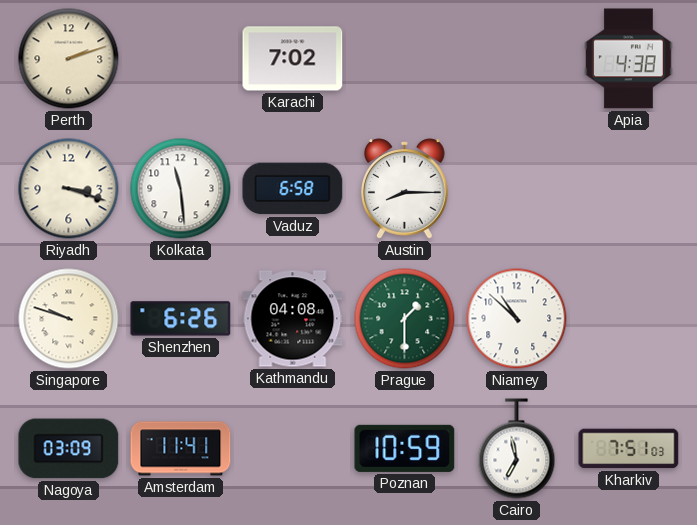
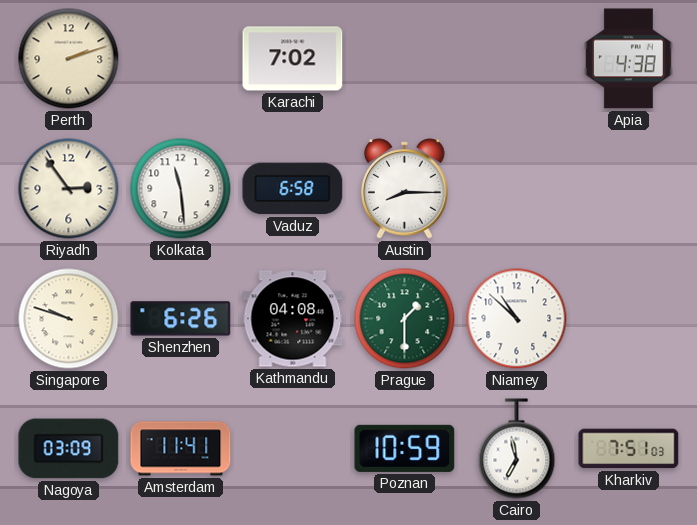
Riyadh: 3:18 -> 2:54
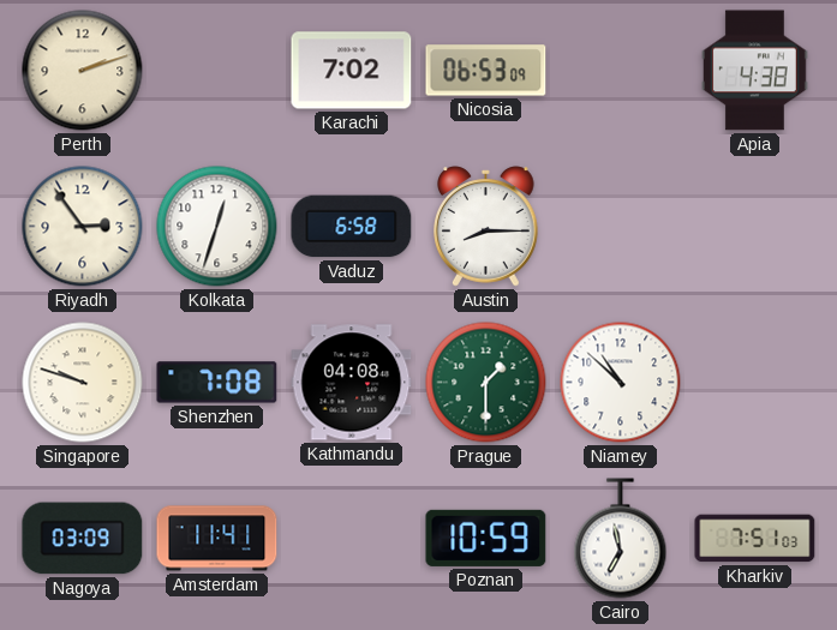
Nicosia: none -> 06:53
Kolkata: 11:29 -> 12:33
Shenzhen: 6:26 -> 7:08
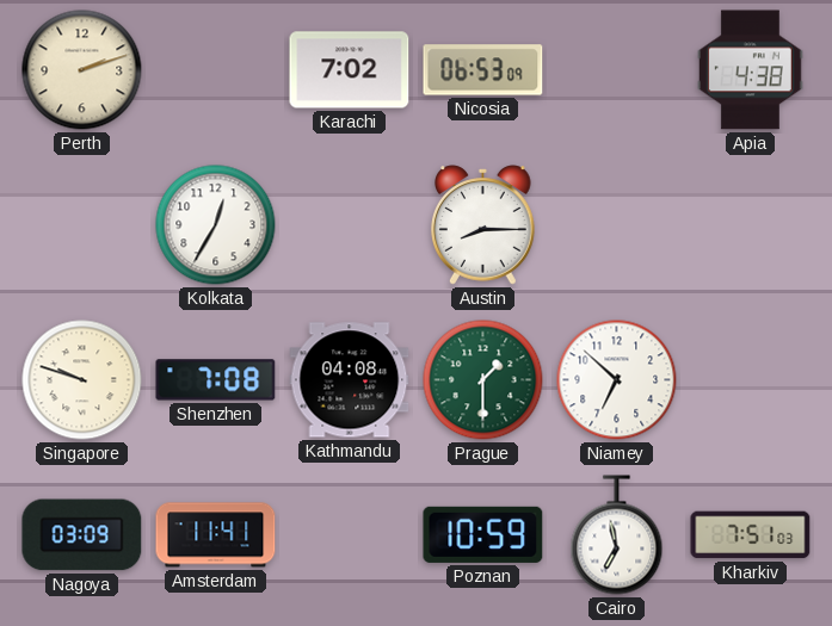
Riyadh: 2:54 -> none
Kolkata: 12:33 -> 12:35
Vaduz: 6:58 -> none
Niamey: 10:52 -> 6:52
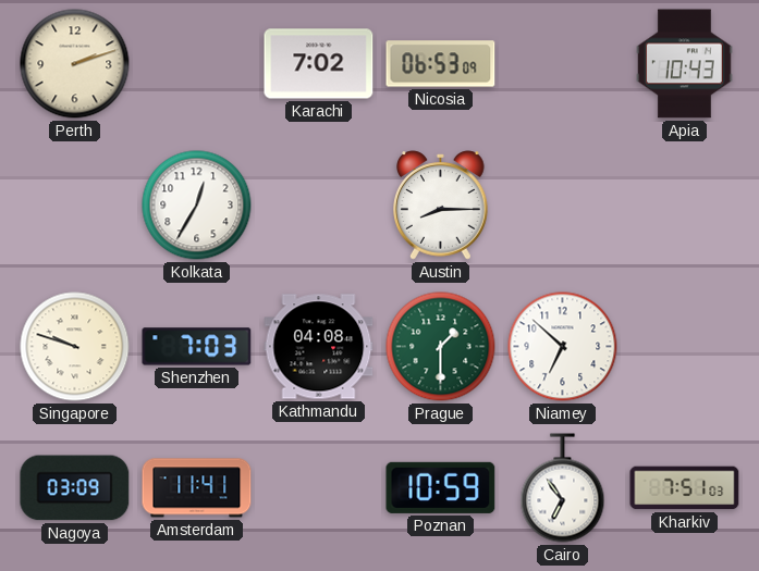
Apia: 4:38 -> 10:43
Shenzhen: 7:08 -> 7:03
Cairo: 6:58 -> 6:54
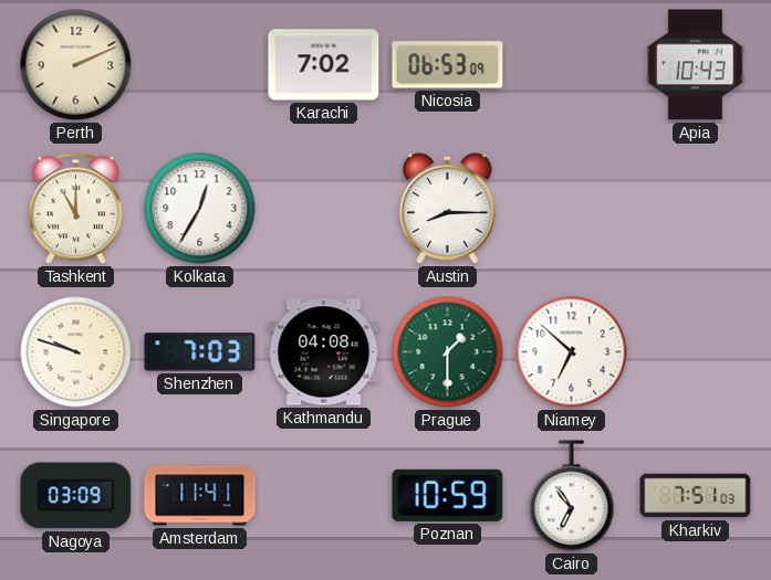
Perth: 2:12 -> 2:11
Tashkent: none -> 11:00
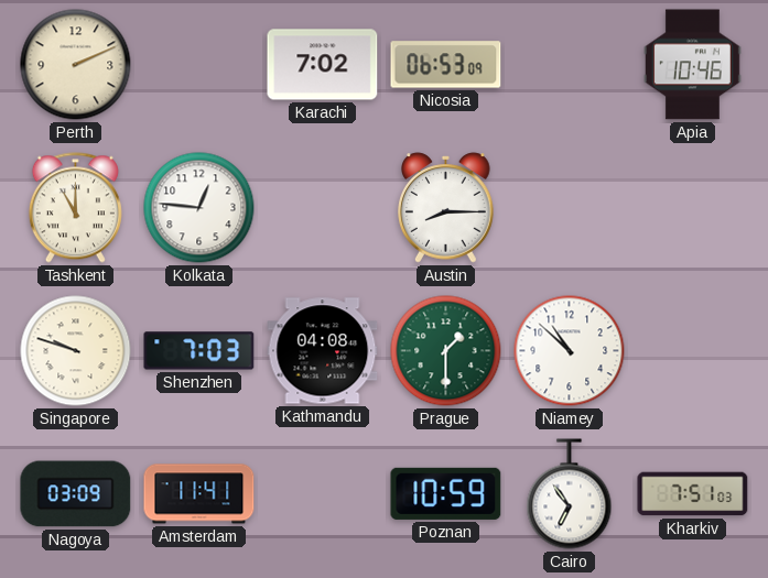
Apia: 10:43 -> 10:46
Kolkata: 12:35 -> 12:46
Niamey: 6:52 -> 10:52
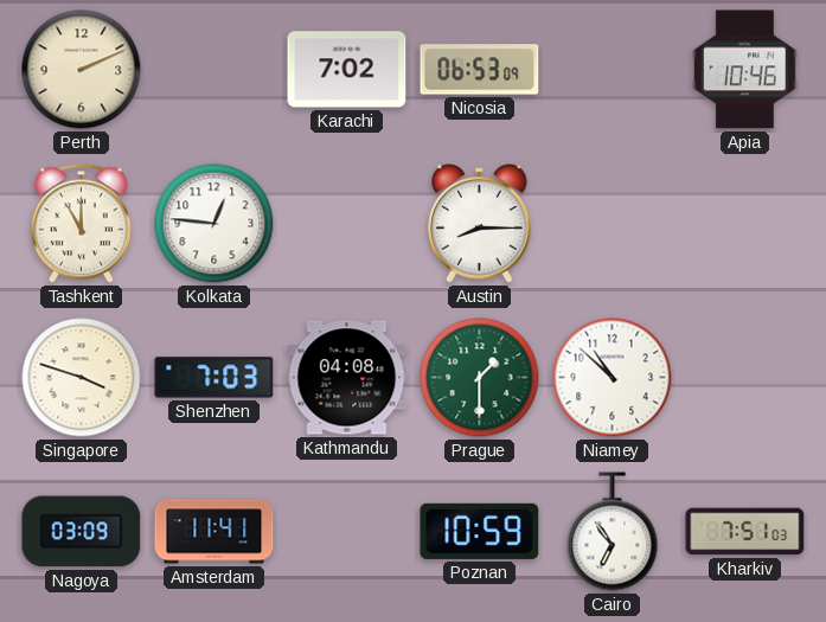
Singapore: 9:48 -> 3:48
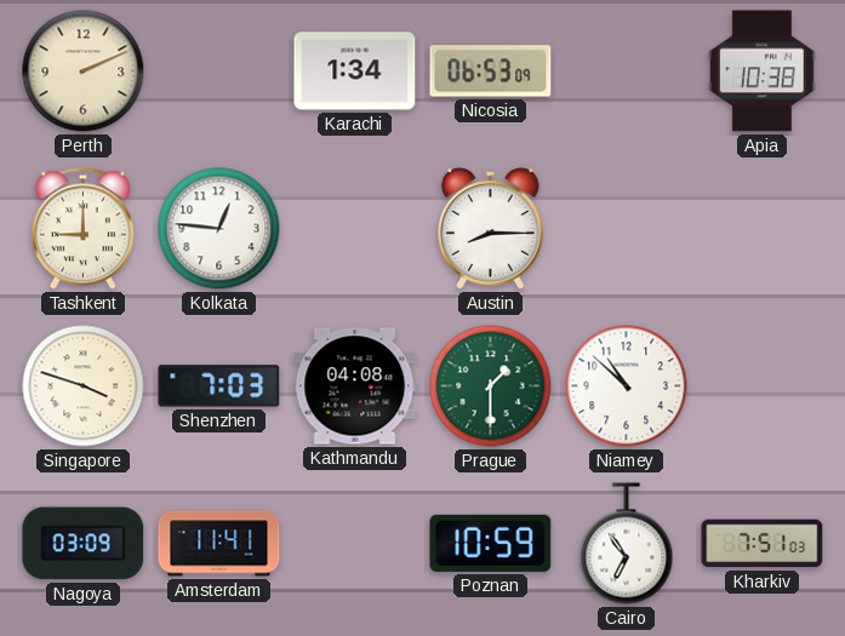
Karachi: 7:02 -> 1:34
Apia: 10:46 -> 10:38
Tashkent: 11:00 -> 9:00
